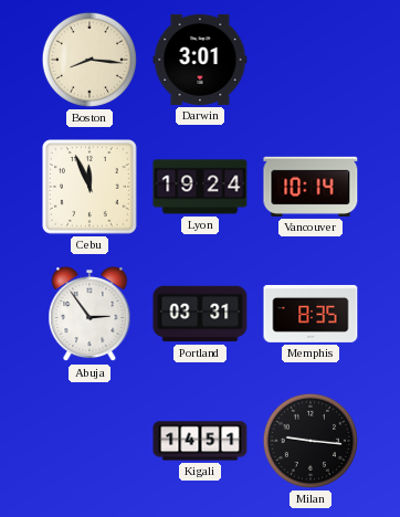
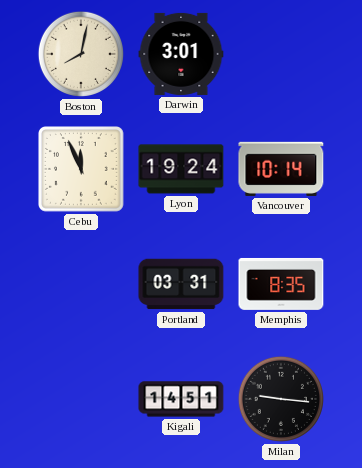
Boston: 8:16 -> 8:02
Abuja: 2:54 -> none
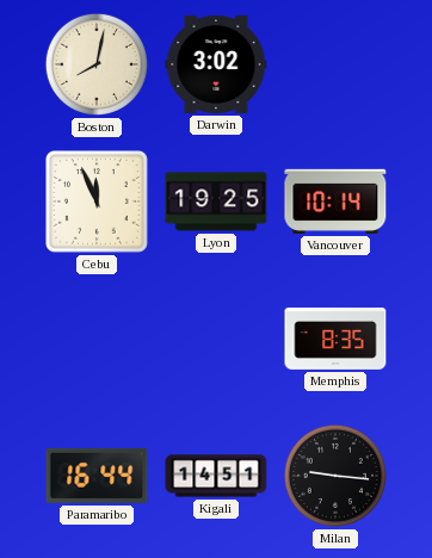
Darwin: 3:01 -> 3:02
Lyon: 19:24 -> 19:25
Portland: 03:31 -> none
Paramaribo: none -> 16:44
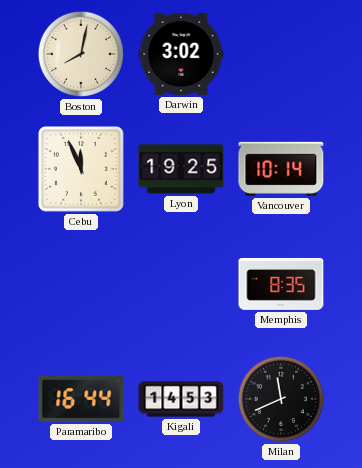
Kigali: 14:51 -> 14:53
Milan: 9:16 -> 11:41
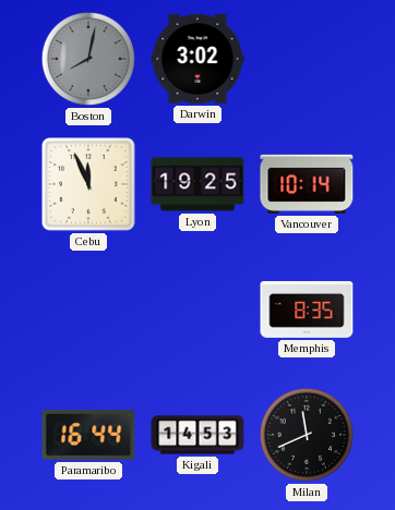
Boston dial: cream -> grey
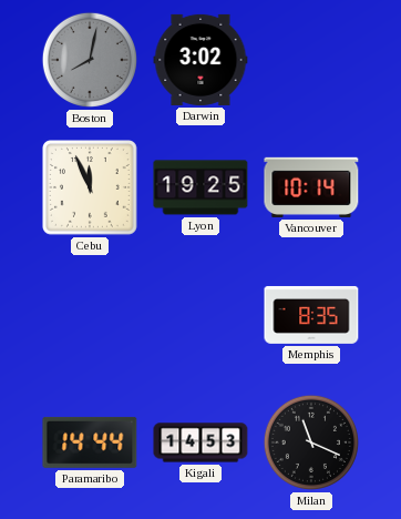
Paramaribo: 16:44 -> 14:44
Milan: 11:41 -> 11:19
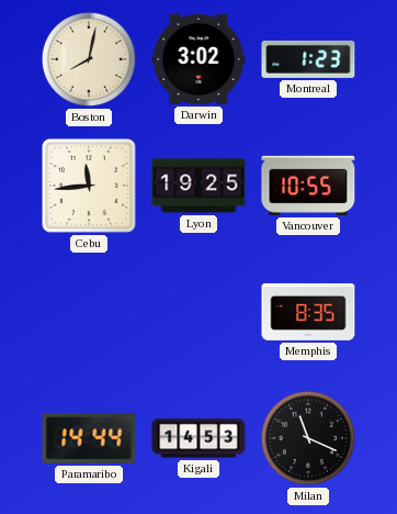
Boston dial: grey -> cream
Montreal: none -> 1:23
Cebu: 11:56 -> 11:44
Vancouver: 10:14 -> 10:55
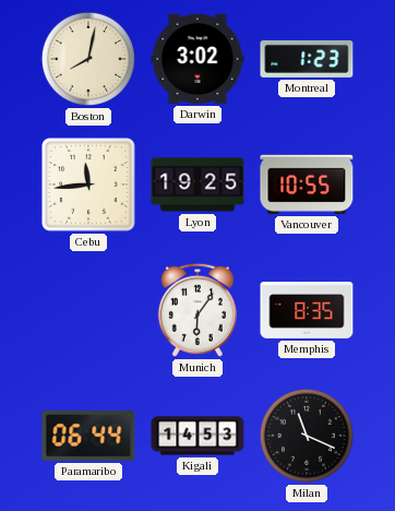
Munich: none -> 6:06
Paramaribo: 14:44 -> 06:44
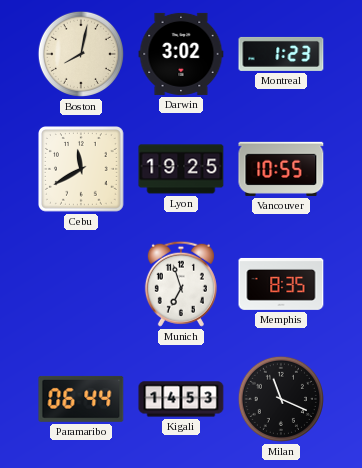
Cebu: 11:44 -> 11:40
Munich: 6:06 -> 6:57
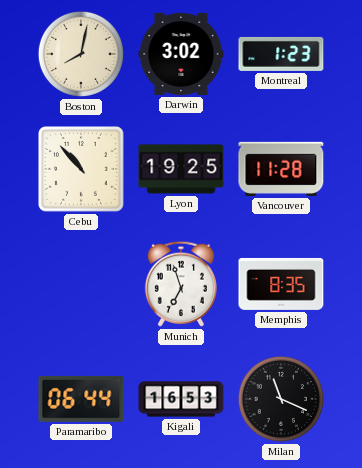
Cebu: 11:40 -> 10:53
Vancouver: 10:55 -> 11:28
Kigali: 14:53 -> 16:53
